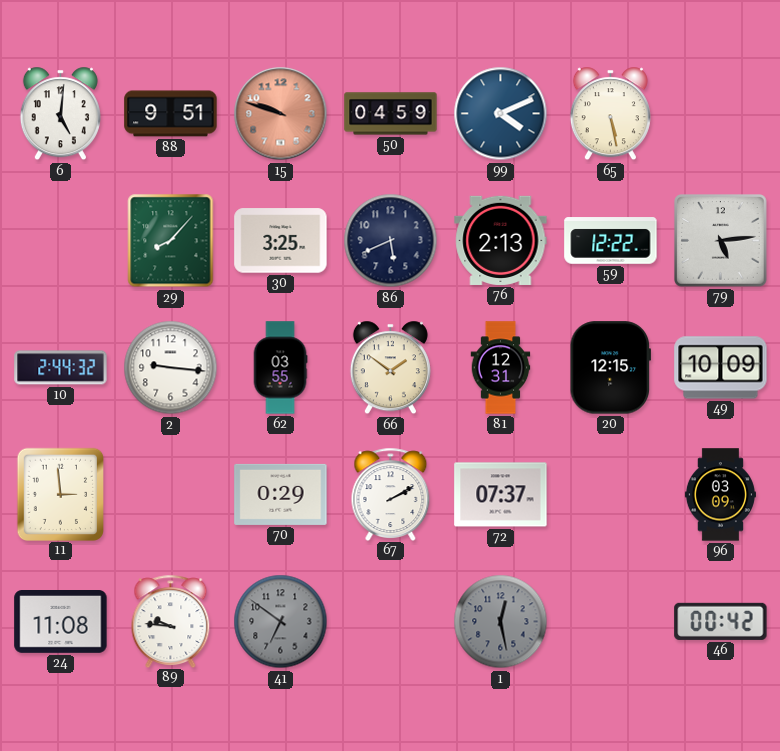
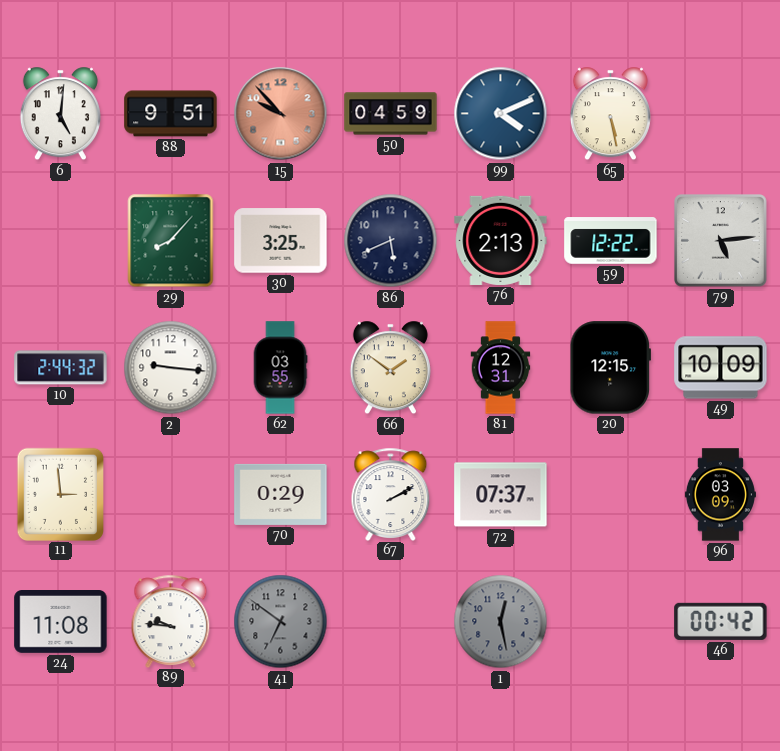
15: 9:48 -> 9:53
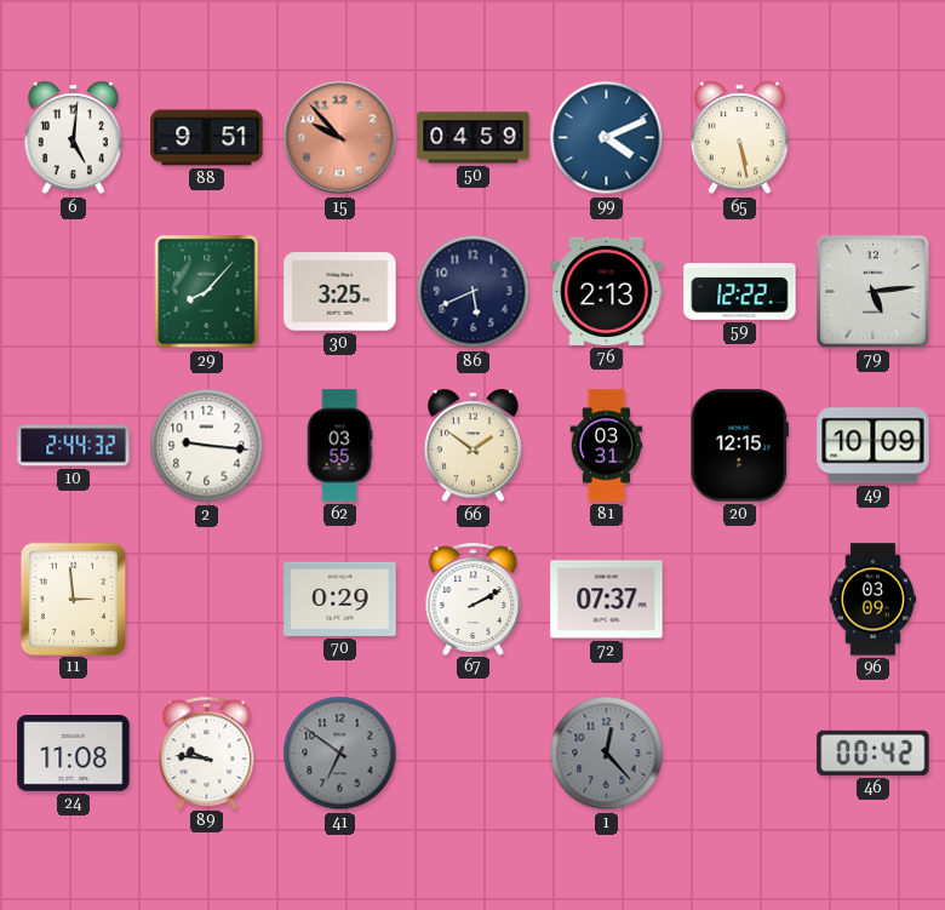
81: 12:31 -> 03:31
1: 12:28 -> 12:23
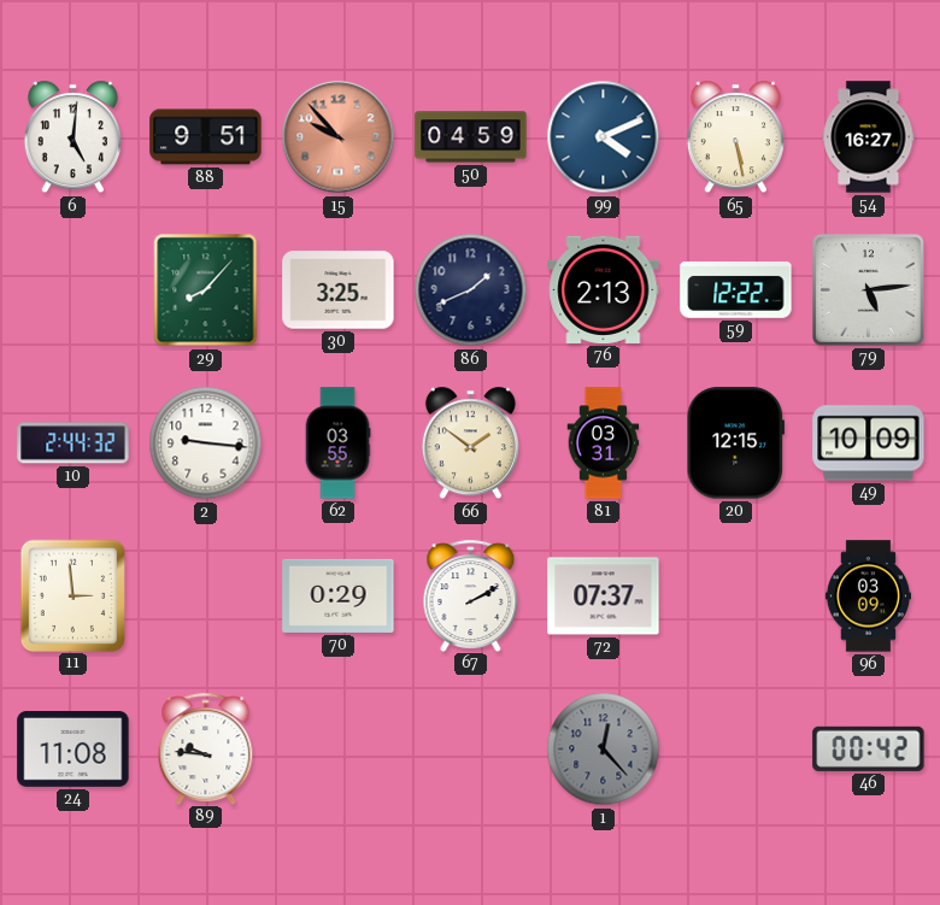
54: none -> 16:27
86: 5:41 -> 1:41
41: 6:51 -> none
